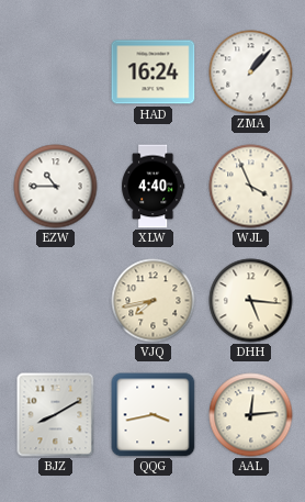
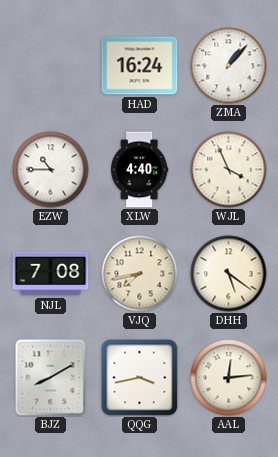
NJL: none -> 7:08
DHH: 5:16 -> 5:21
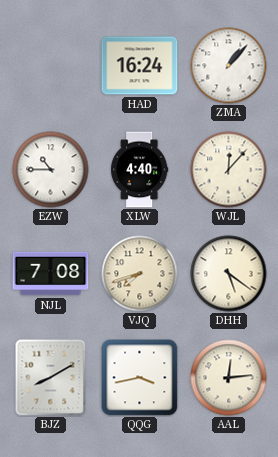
WJL: 3:56 -> 12:07
VJQ: 7:43 -> 7:42
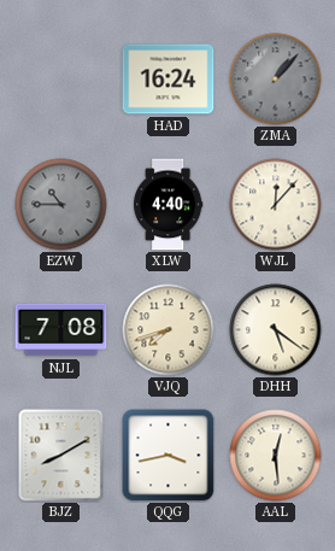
ZMA dial: white -> grey
EZW dial: white -> grey
AAL: 12:14 -> 12:29
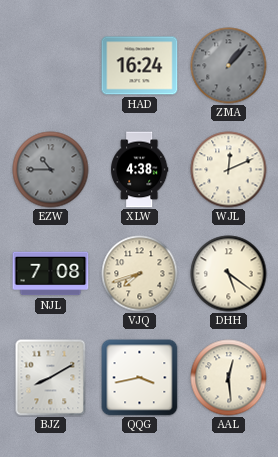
XLW: 4:40 -> 4:38
WJL: 12:07 -> 12:11
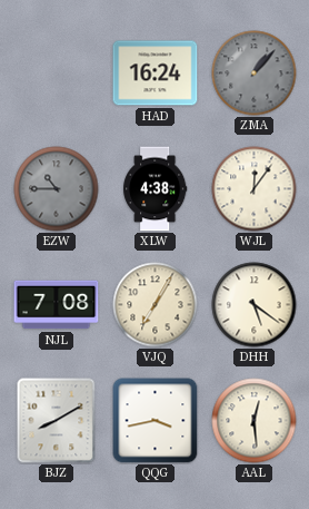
WJL: 12:11 -> 12:06
VJQ: 7:42 -> 7:05
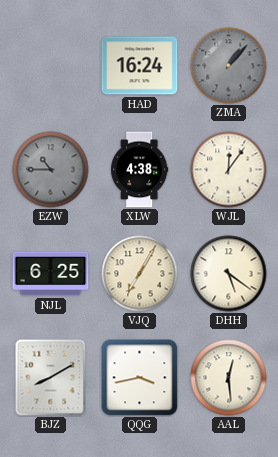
NJL: 7:08 -> 6:25
